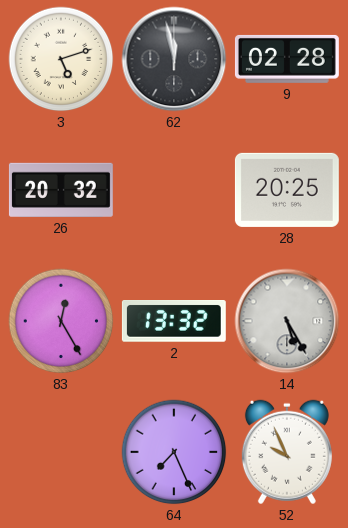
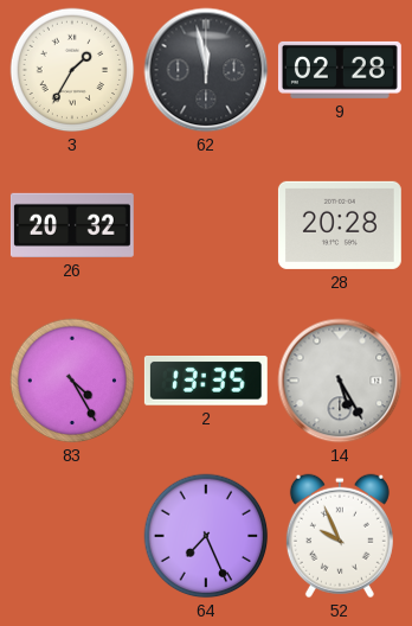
3: 5:12 -> 1:35
28: 20:25 -> 20:28
83: 12:25 -> 4:25
2: 13:32 -> 13:35
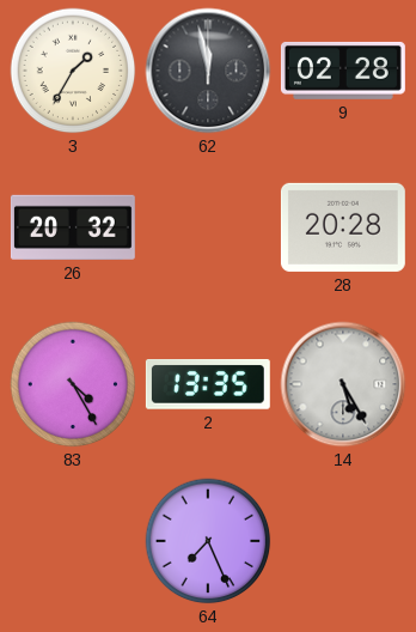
52: 9:56 -> none
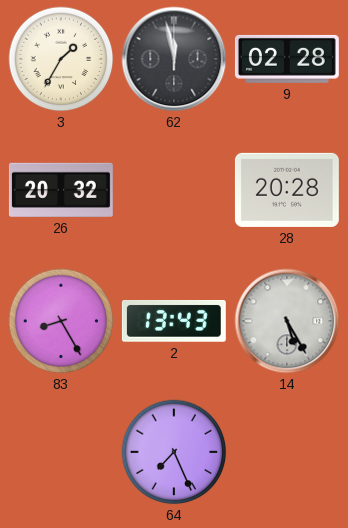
83: 4:25 -> 8:25
2: 13:35 -> 13:43
